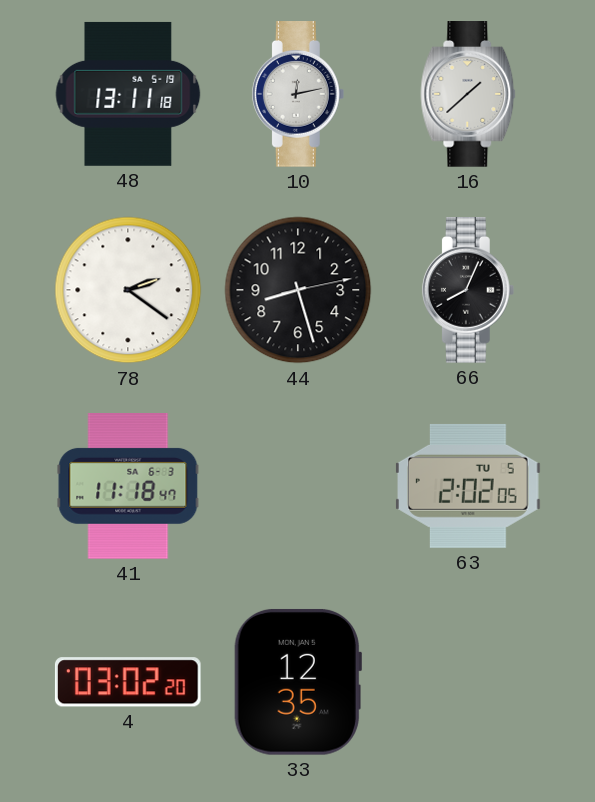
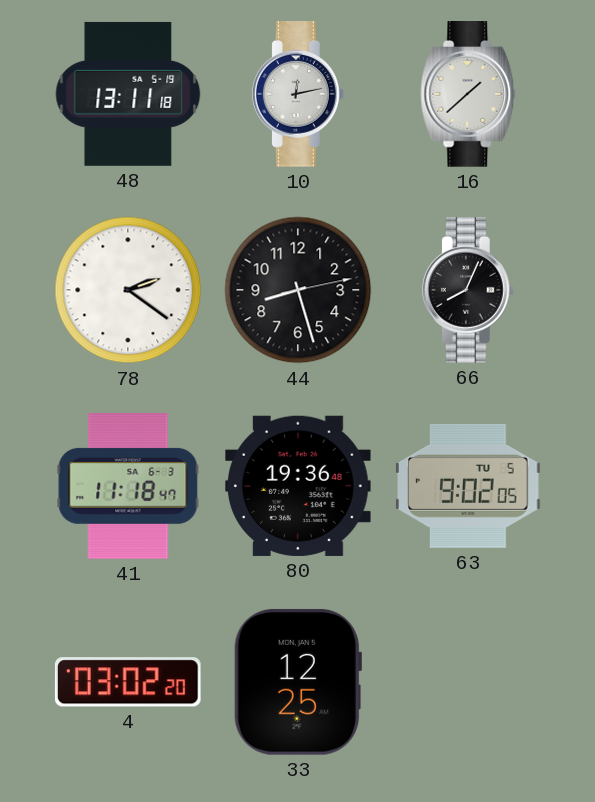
80: none -> 19:36
63: 2:02 -> 9:02
33: 12:35 -> 12:25
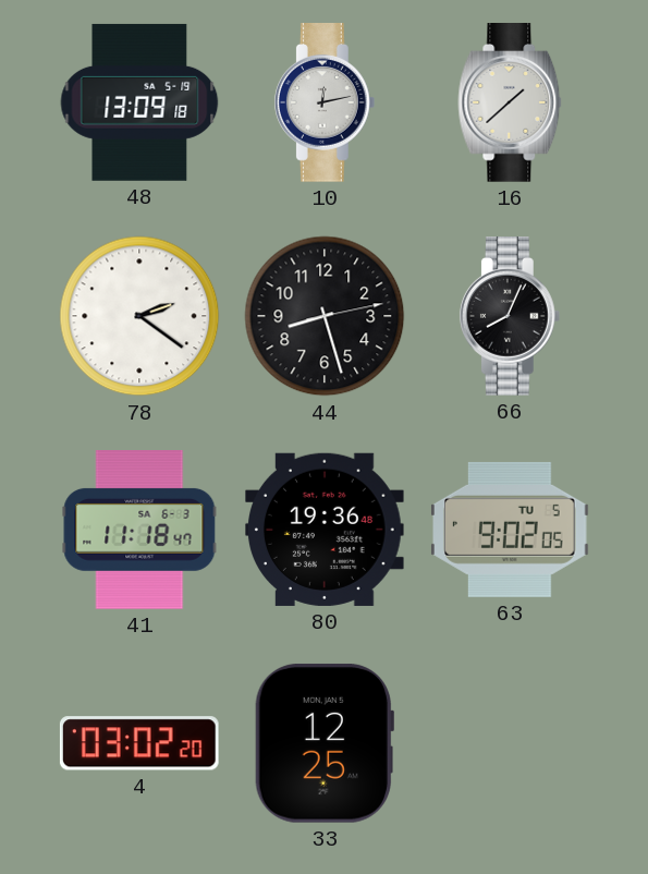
48: 13:11 -> 13:09
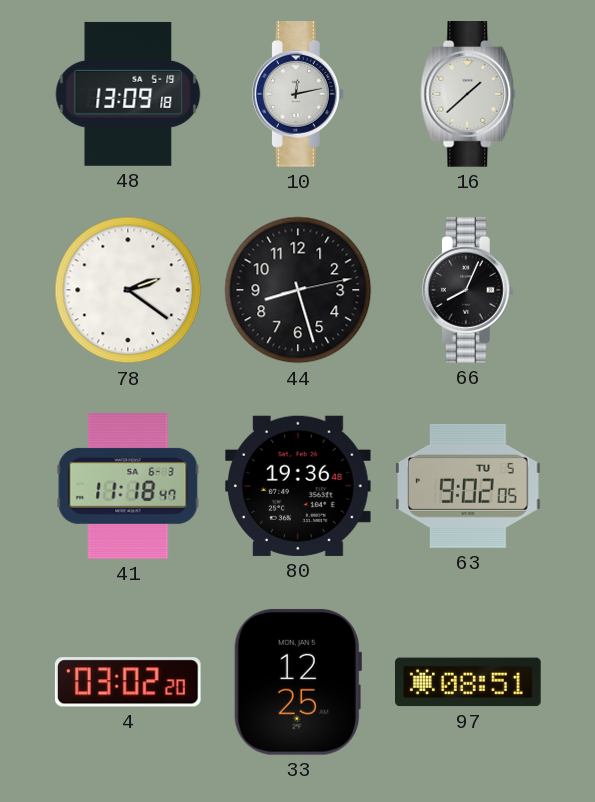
97: none -> 08:51
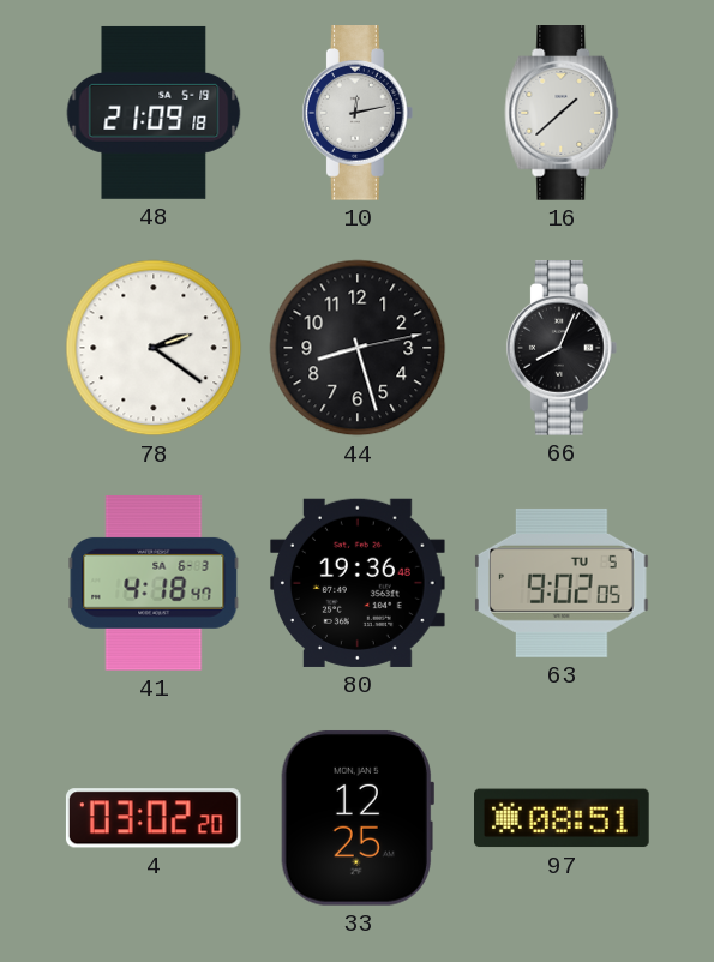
48: 13:09 -> 21:09
41: 11:18 -> 4:18
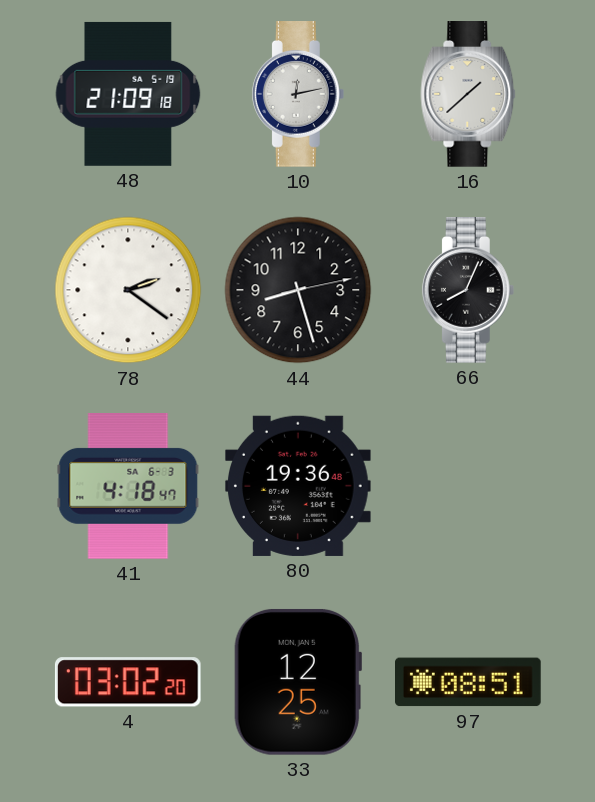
63: 9:02 -> none
